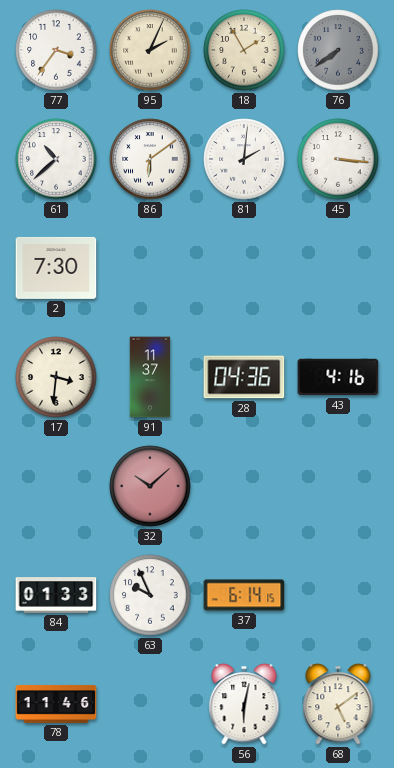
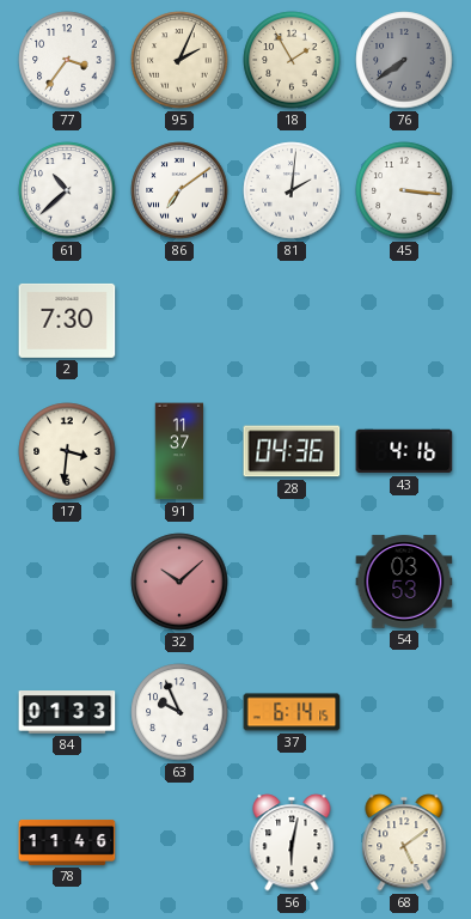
86: 6:09 -> 7:09
54: none -> 03:53
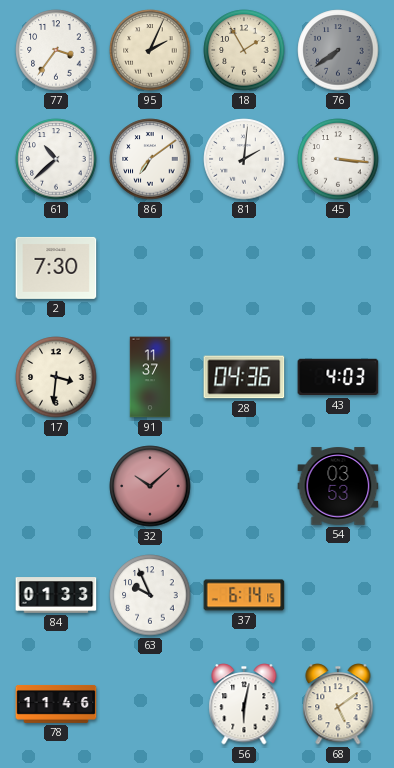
43: 4:16 -> 4:03
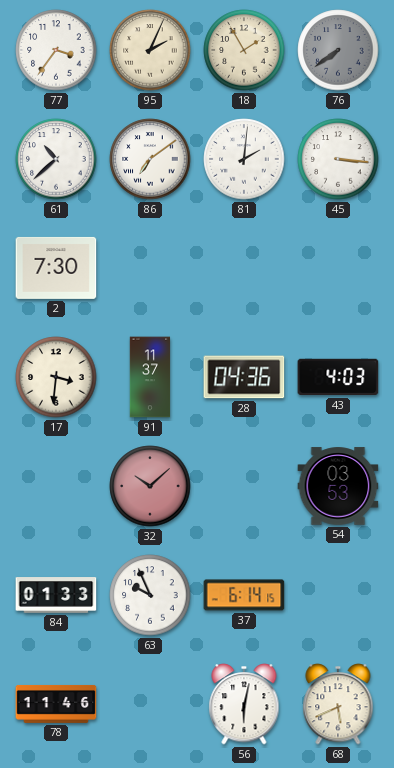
68: 5:09 -> 5:41
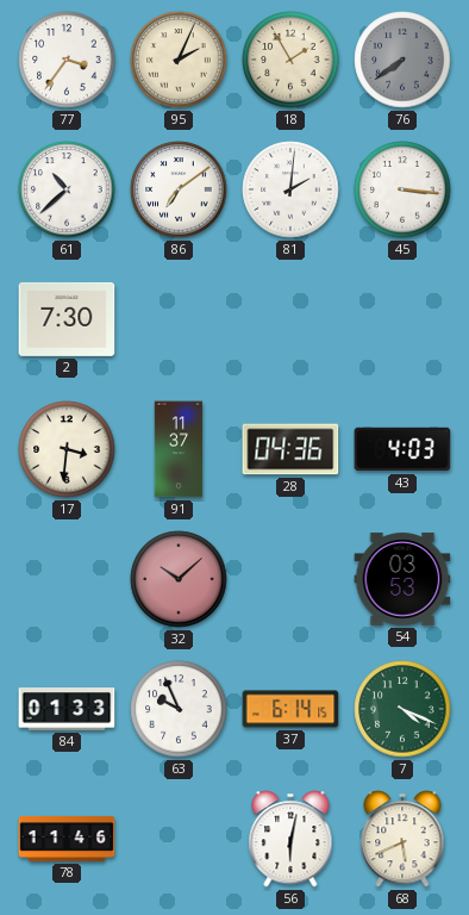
7: none -> 4:19
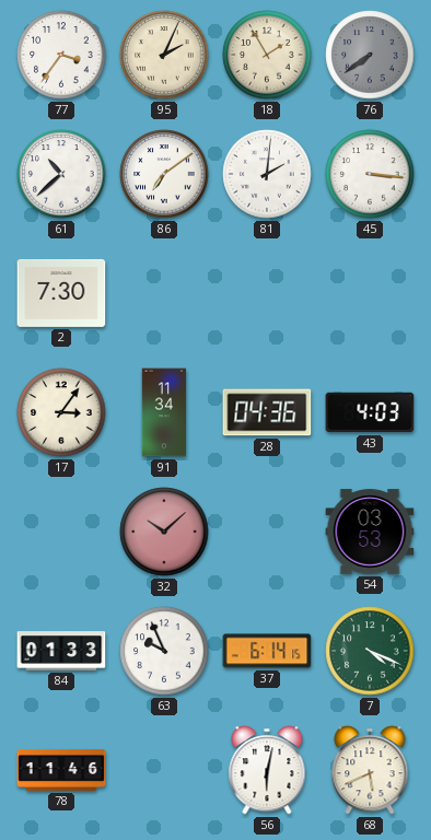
17: 3:31 -> 3:06
91: 11:37 -> 11:34
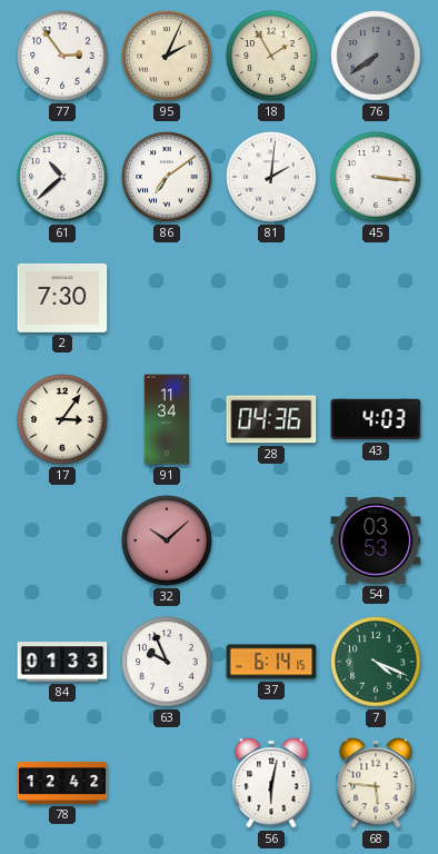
77: 3:36 -> 2:54
78: 11:46 -> 12:42
68: 5:41 -> 5:46
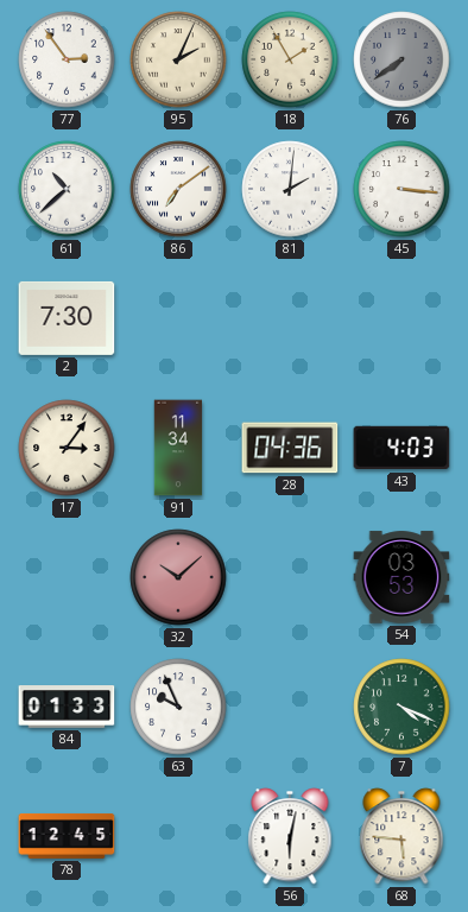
37: 6:14 -> none
78: 12:42 -> 12:45
